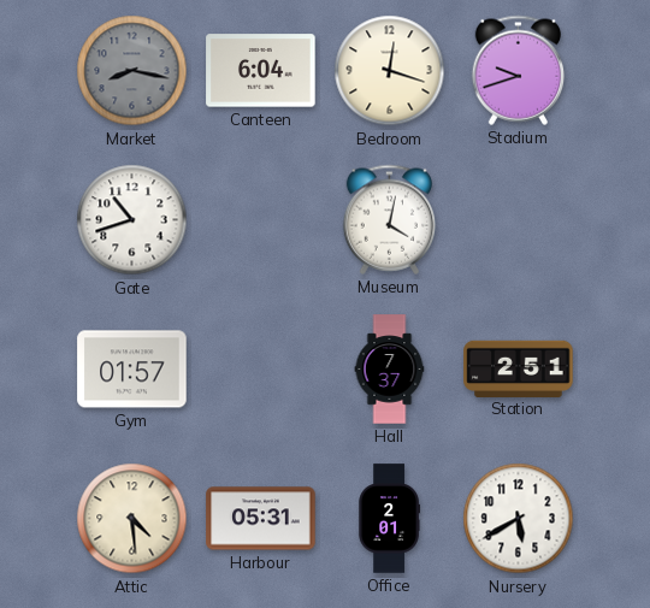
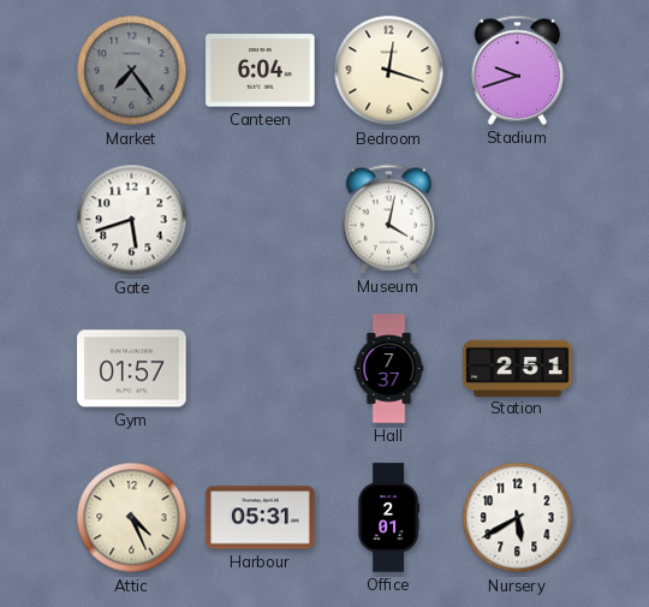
Market: 8:17 -> 7:24
Gate: 10:42 -> 5:42
Attic: 4:29 -> 4:26
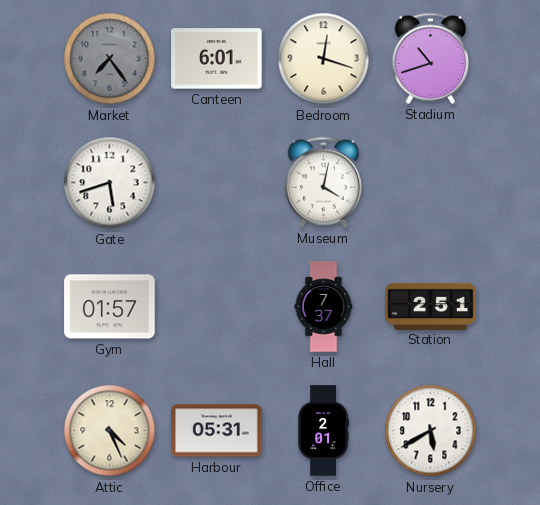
Canteen: 6:04 -> 6:01
Stadium: 9:42 -> 10:42
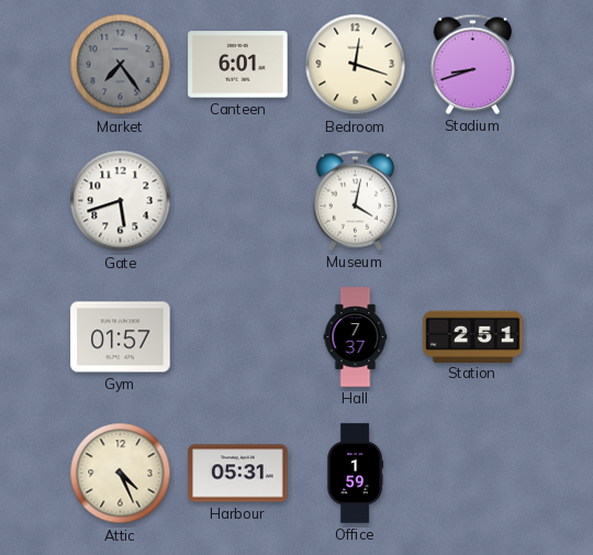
Stadium: 10:42 -> 8:42
Office: 2:01 -> 1:59
Nursery: 5:40 -> none
